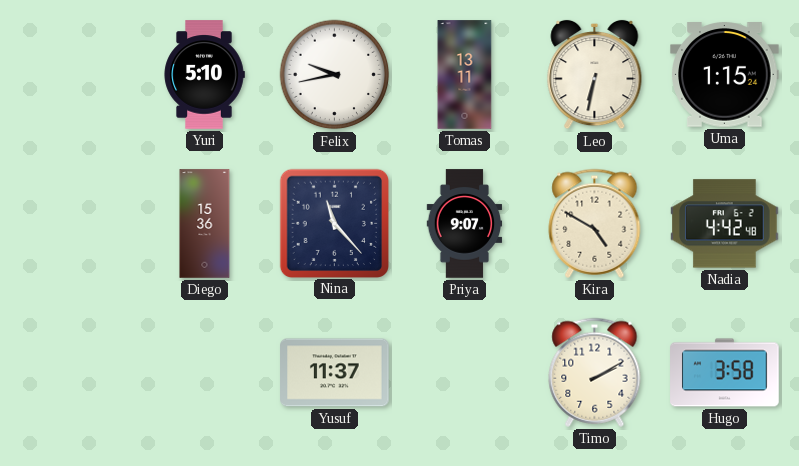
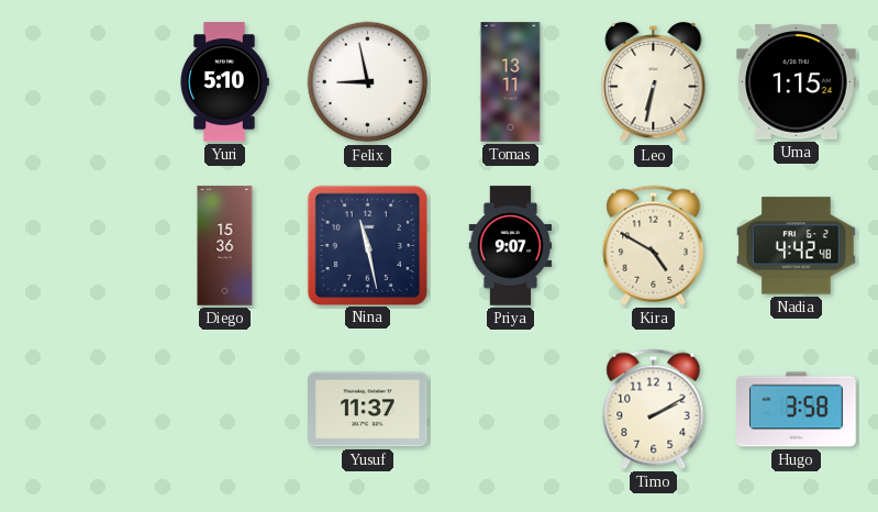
Felix: 9:43 -> 8:58
Nina: 11:23 -> 11:28
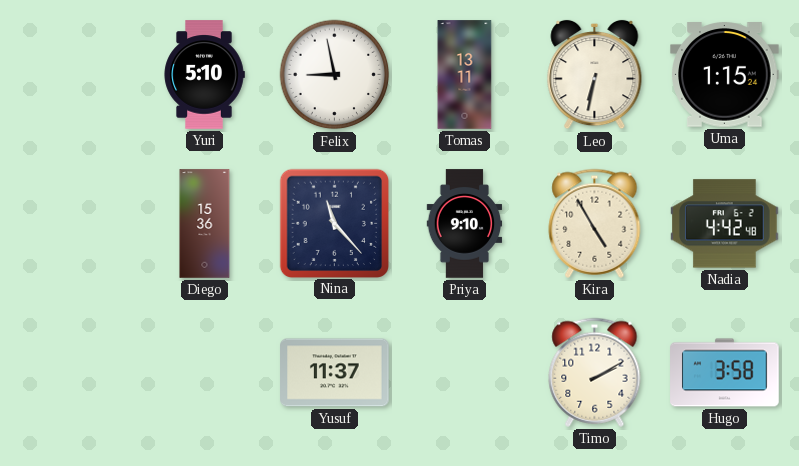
Nina: 11:28 -> 11:23
Priya: 9:07 -> 9:10
Kira: 4:50 -> 4:55
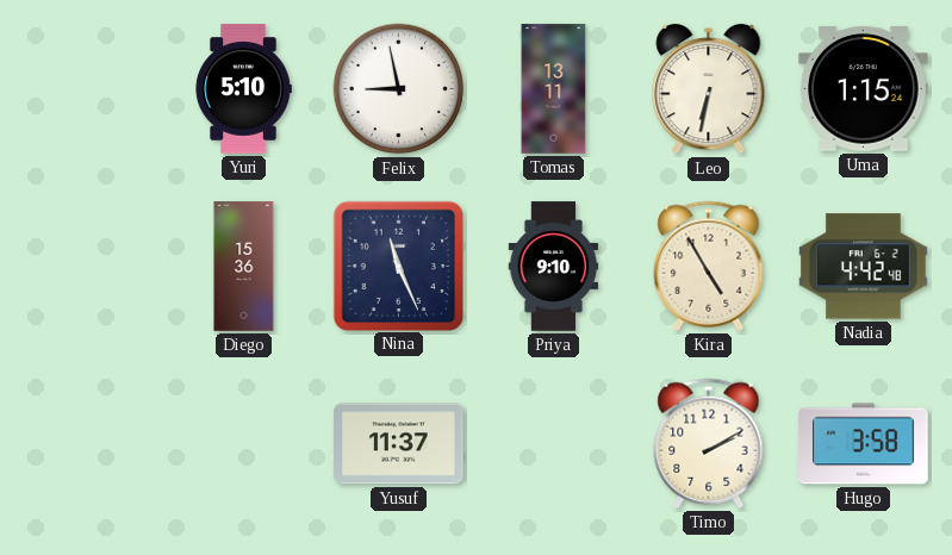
Nina: 11:23 -> 11:26
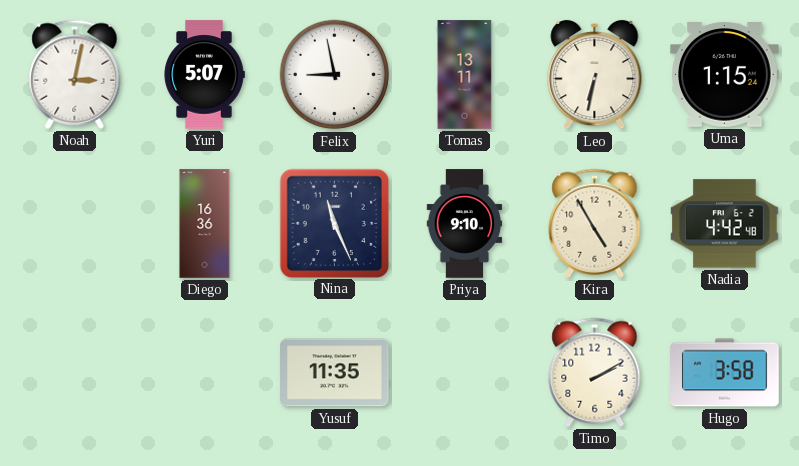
Noah: none -> 3:02
Yuri: 5:10 -> 5:07
Diego: 15:36 -> 16:36
Yusuf: 11:37 -> 11:35
